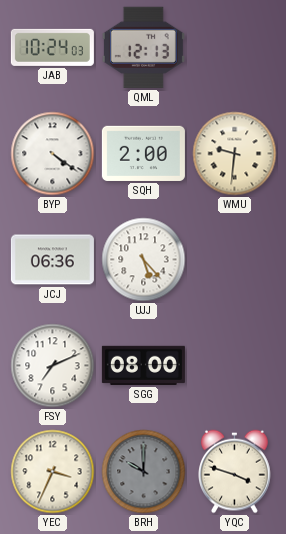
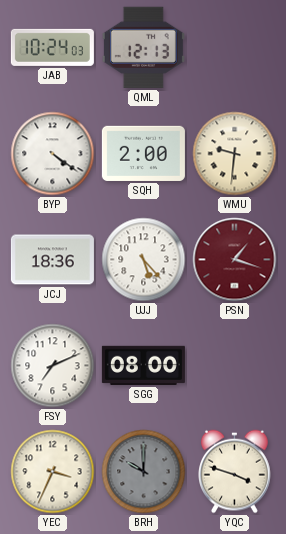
JCJ: 06:36 -> 18:36
PSN: none -> 1:18
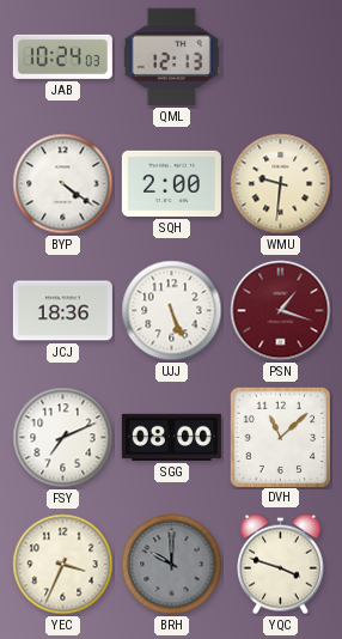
UJJ: 5:23 -> 5:26
DVH: none -> 11:08
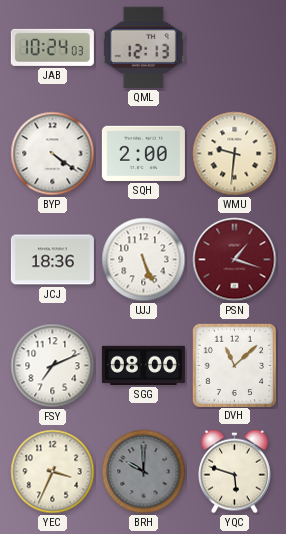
YQC: 3:48 -> 5:48
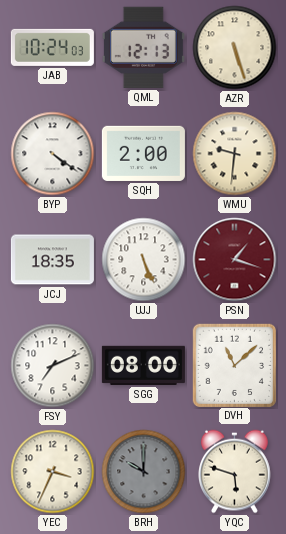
AZR: none -> 5:27
JCJ: 18:36 -> 18:35
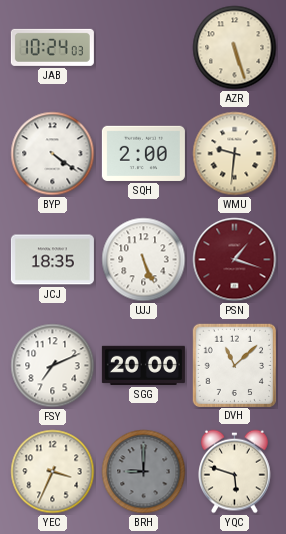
QML: 12:13 -> none
SGG: 08:00 -> 20:00
BRH: 10:00 -> 9:00
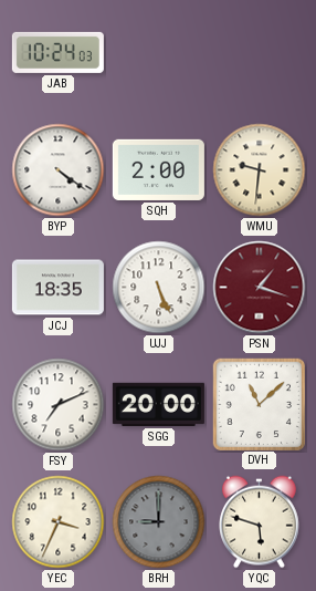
AZR: 5:27 -> none
